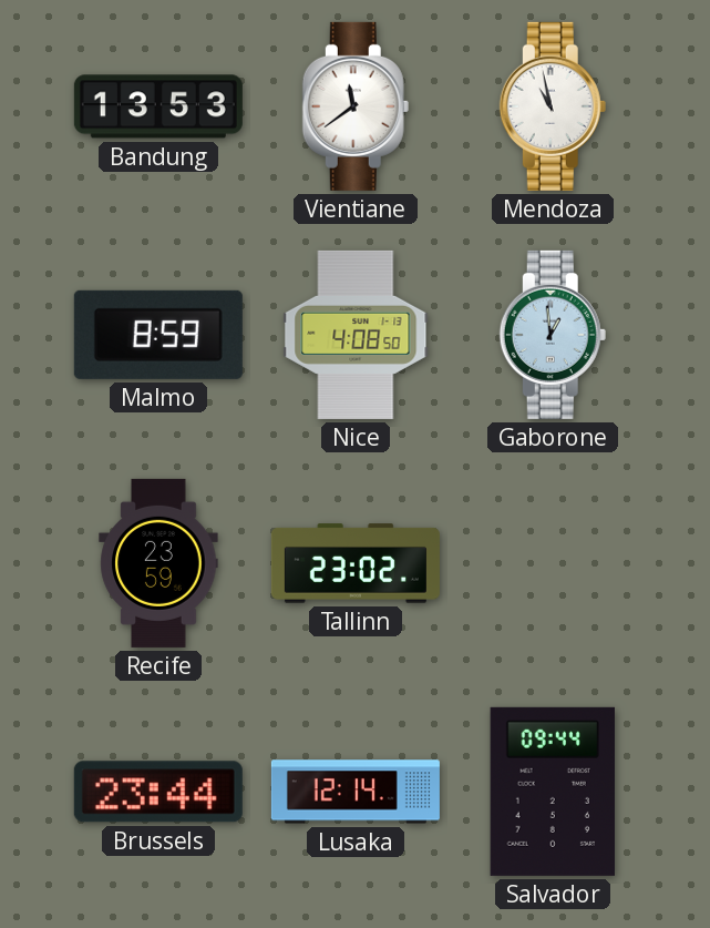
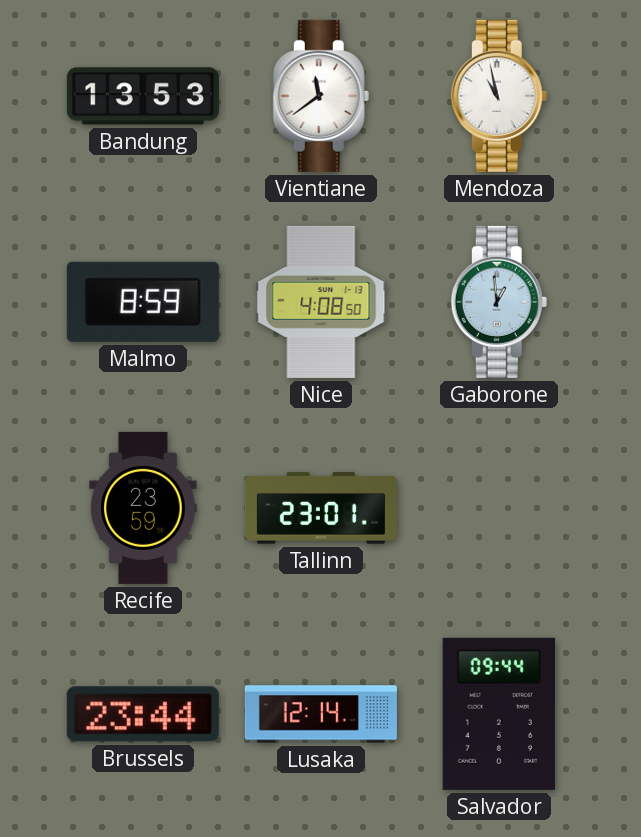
Tallinn: 23:02 -> 23:01
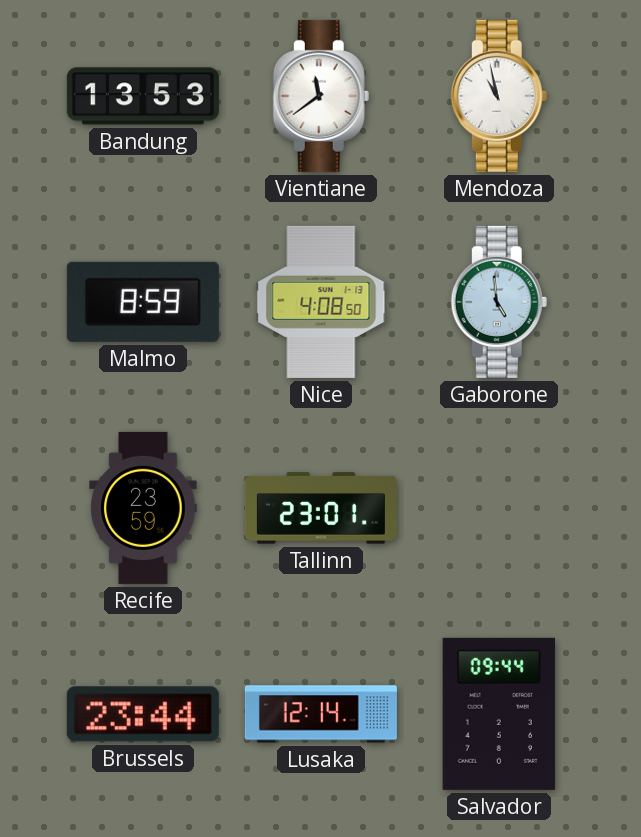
Gaborone: 12:59 -> 4:59
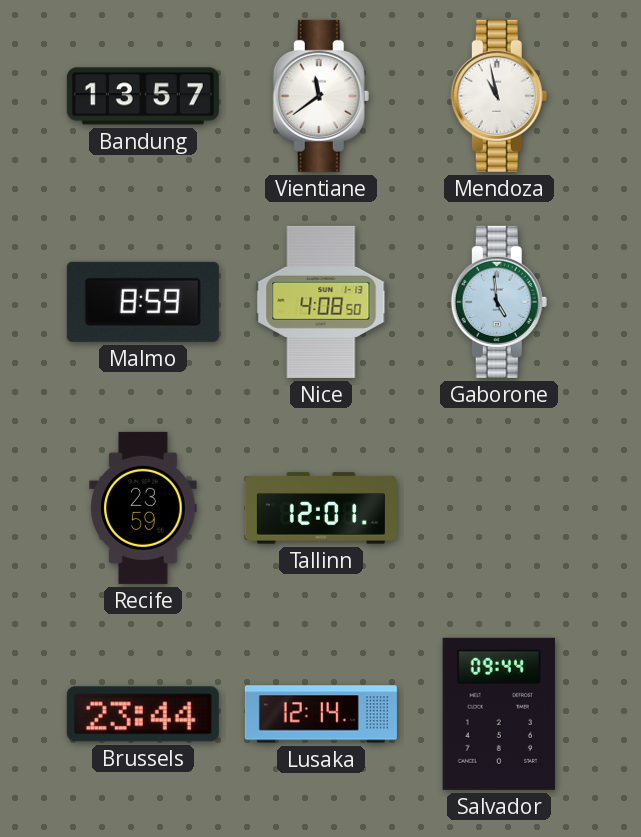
Bandung: 13:53 -> 13:57
Tallinn: 23:01 -> 12:01
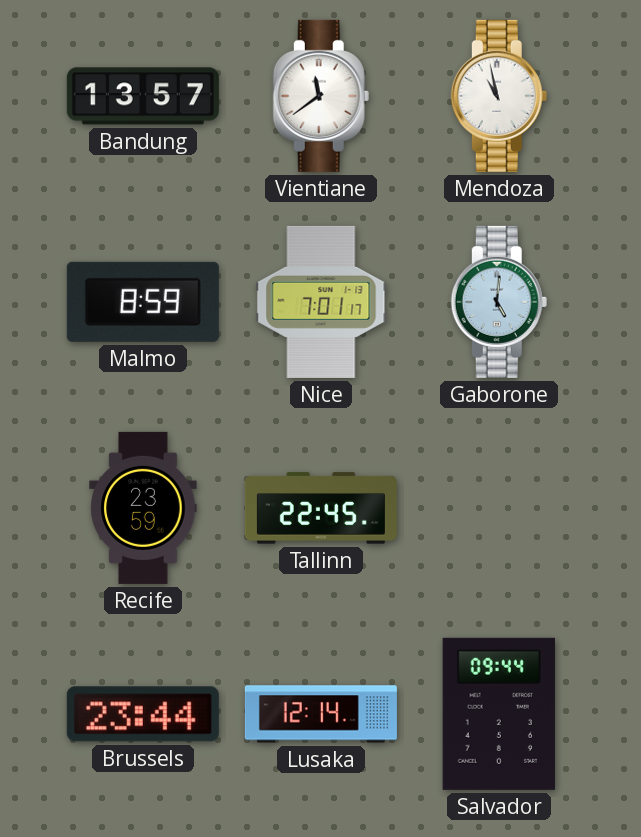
Nice: 4:08 -> 7:01
Gaborone: 4:59 -> 5:01
Tallinn: 12:01 -> 22:45
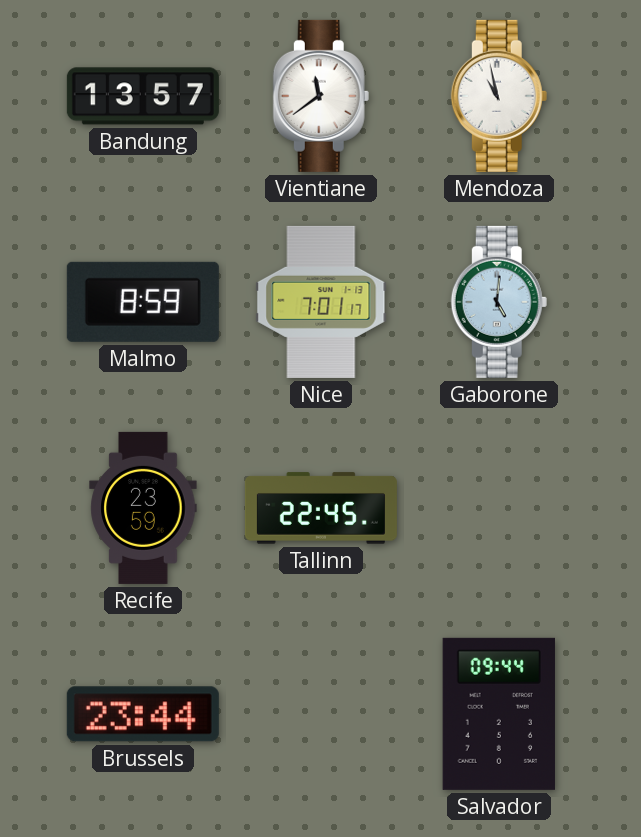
Lusaka: 12:14 -> none
